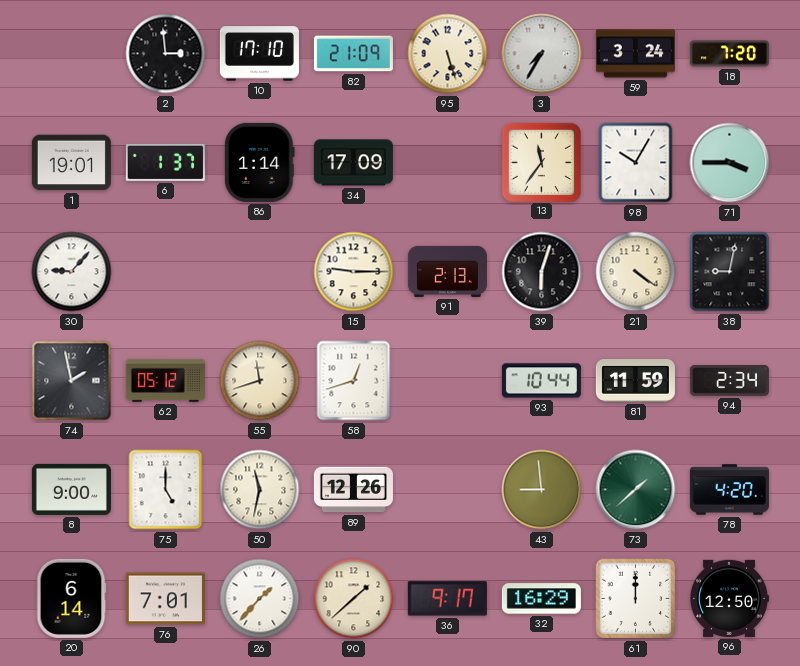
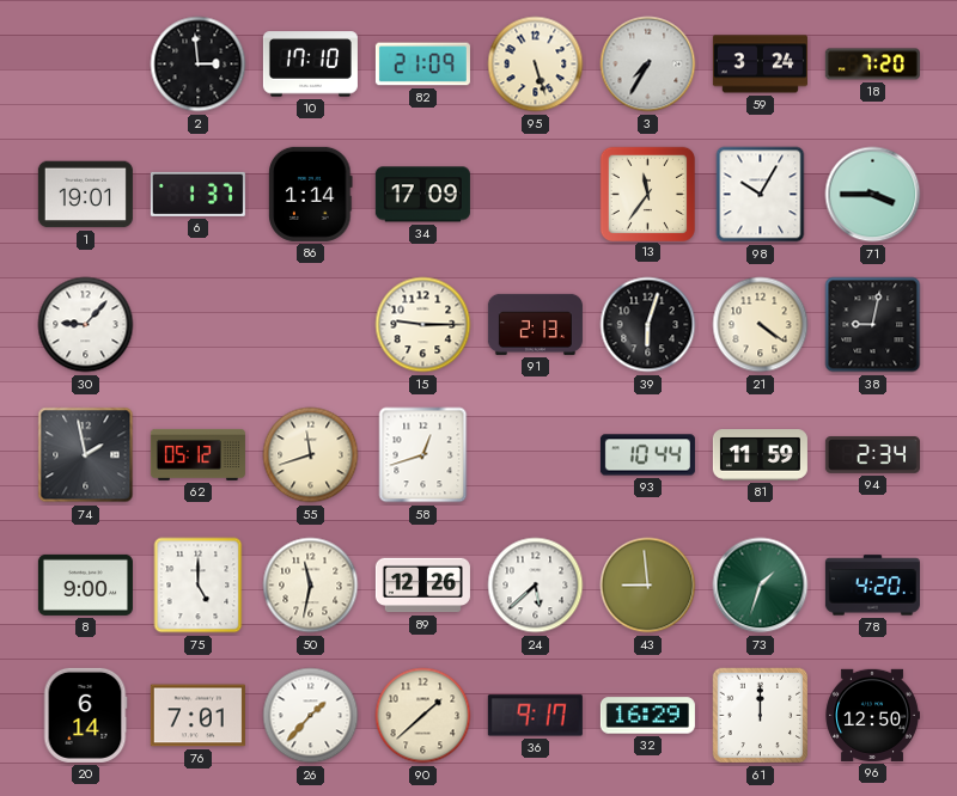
24: none -> 5:38
73: 1:38 -> 1:33
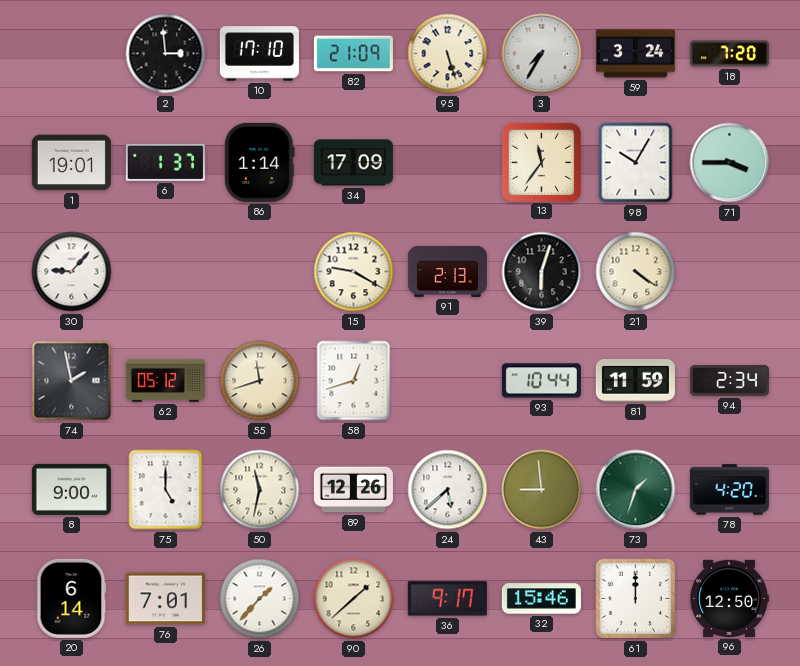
15: 9:15 -> 9:20
38: 9:02 -> none
32: 16:29 -> 15:46
